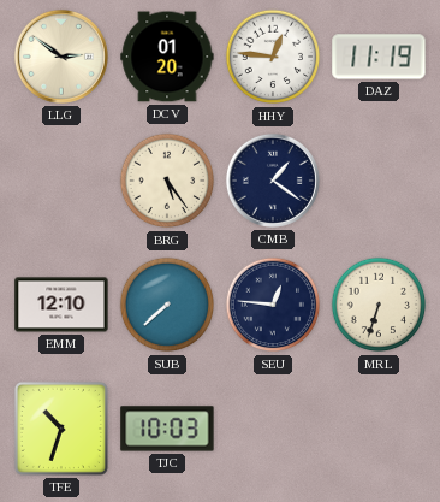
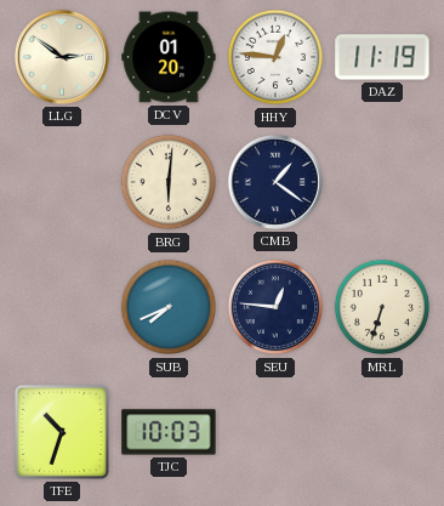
BRG: 5:24 -> 6:01
EMM: 12:10 -> none
SUB: 7:38 -> 7:41
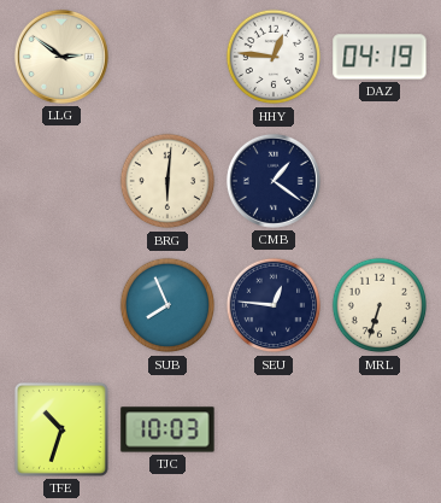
DCV: 01:20 -> none
DAZ: 11:19 -> 04:19
SUB: 7:41 -> 7:56
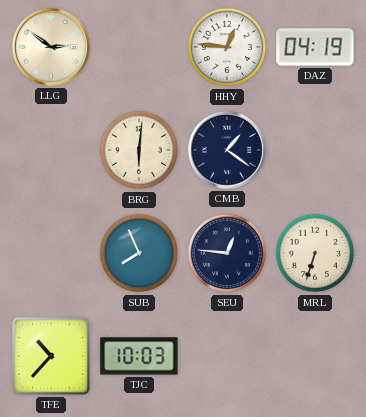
TFE: 10:33 -> 10:37
